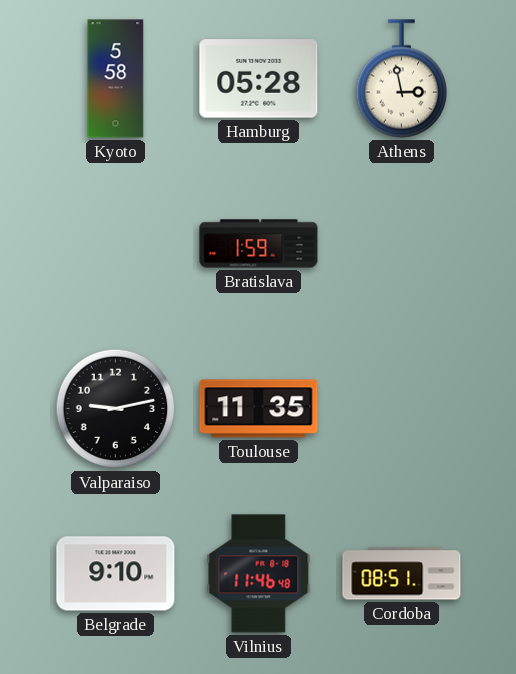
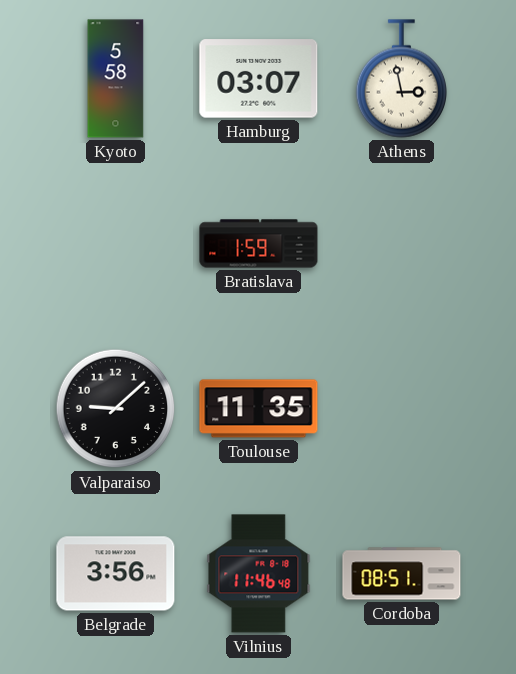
Hamburg: 05:28 -> 03:07
Valparaiso: 9:13 -> 9:08
Belgrade: 9:10 -> 3:56
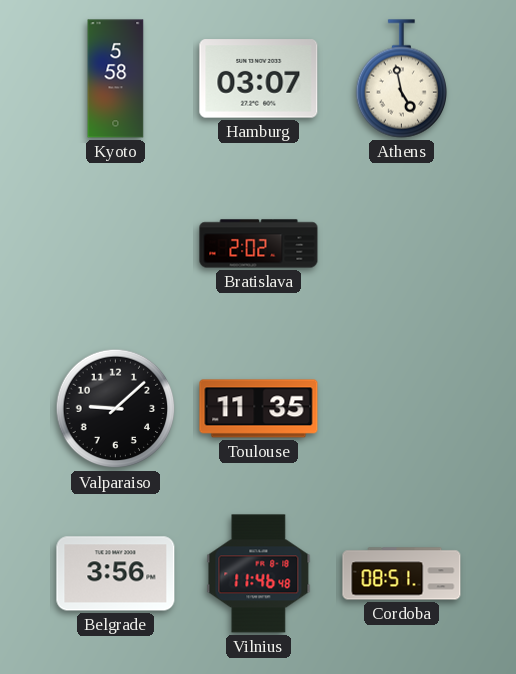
Athens: 2:58 -> 4:58
Bratislava: 1:59 -> 2:02
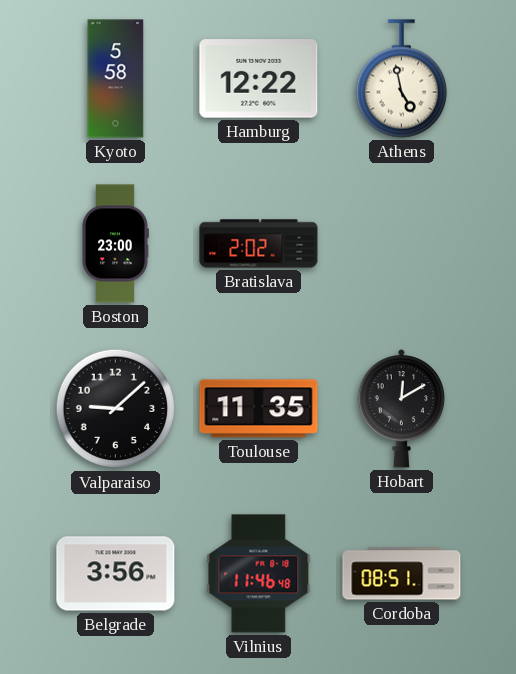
Hamburg: 03:07 -> 12:22
Boston: none -> 23:00
Hobart: none -> 12:10
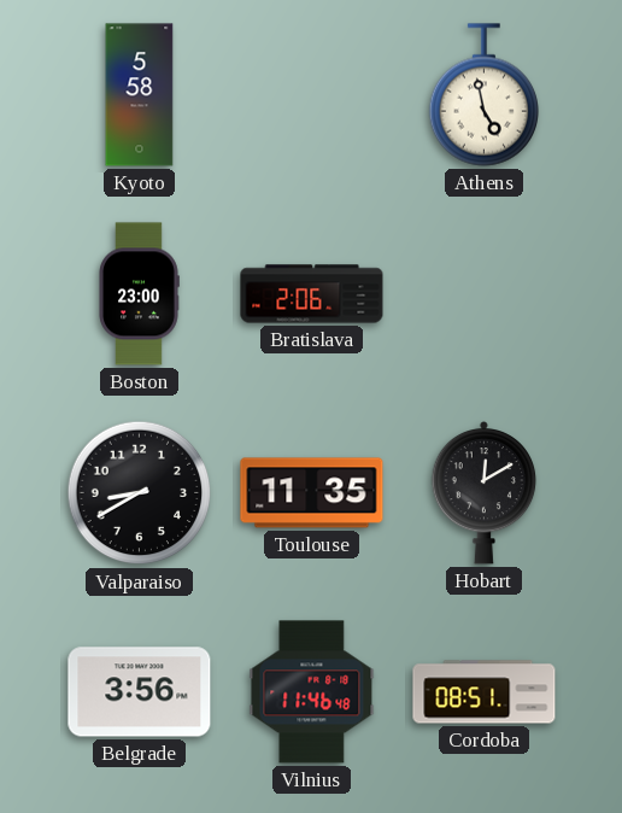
Hamburg: 12:22 -> none
Bratislava: 2:02 -> 2:06
Valparaiso: 9:08 -> 8:40
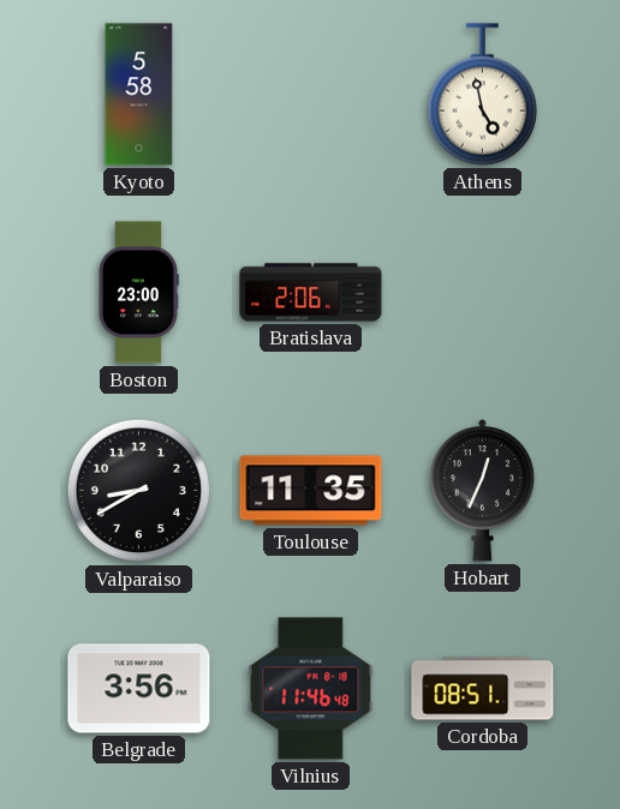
Hobart: 12:10 -> 12:34
